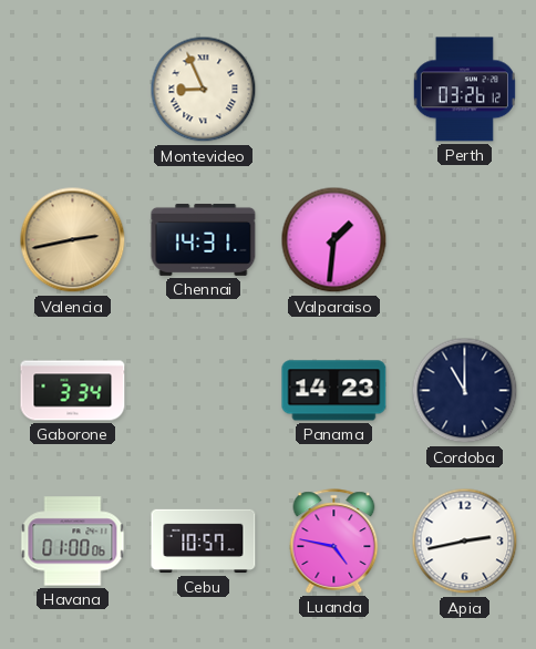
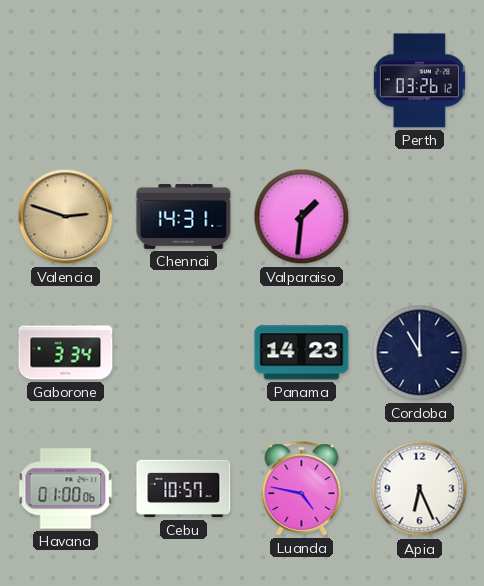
Montevideo: 8:56 -> none
Valencia: 2:43 -> 2:48
Apia: 2:43 -> 6:26
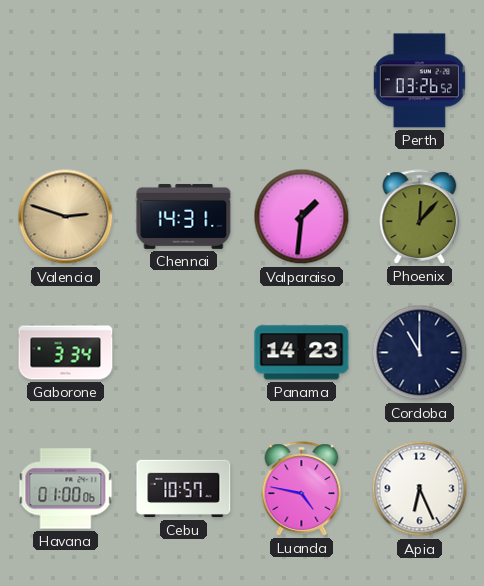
Perth: 03:26:12 -> 03:26:52
Phoenix: none -> 12:07
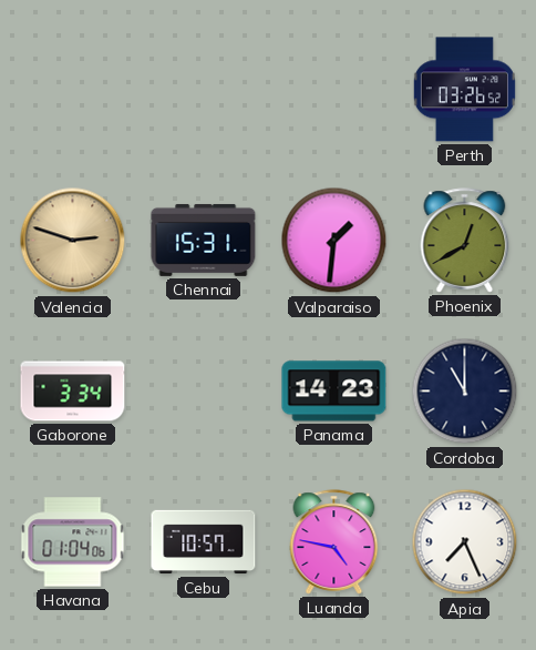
Chennai: 14:31 -> 15:31
Phoenix: 12:07 -> 12:40
Havana: 01:00 -> 01:04
Apia: 6:26 -> 7:26
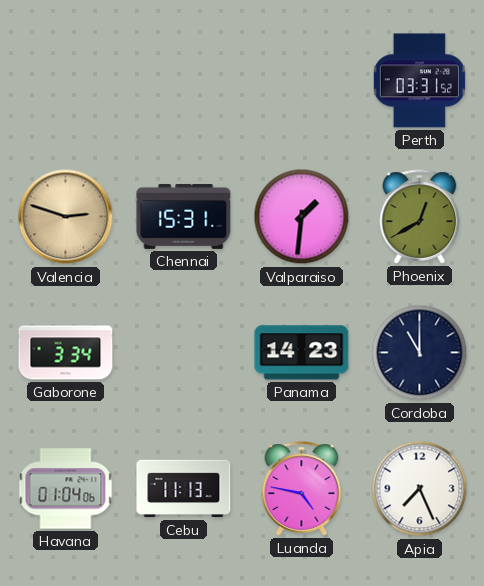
Perth: 03:26 -> 03:31
Cebu: 10:57 -> 11:13
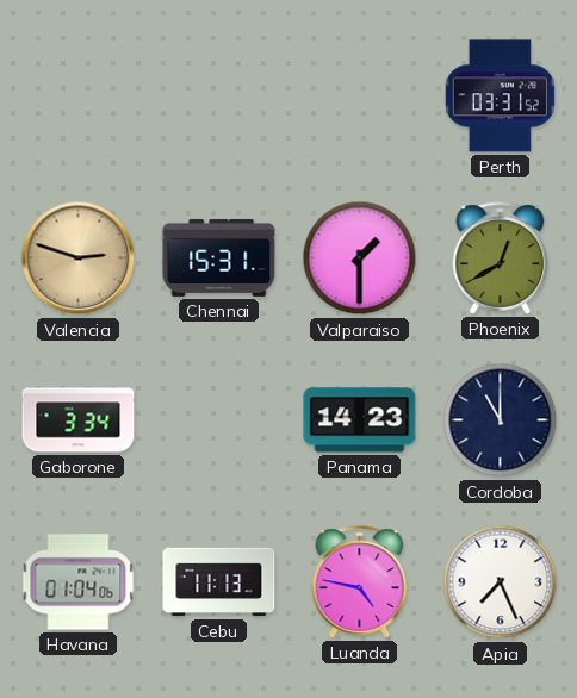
Valparaiso: 1:31 -> 1:30
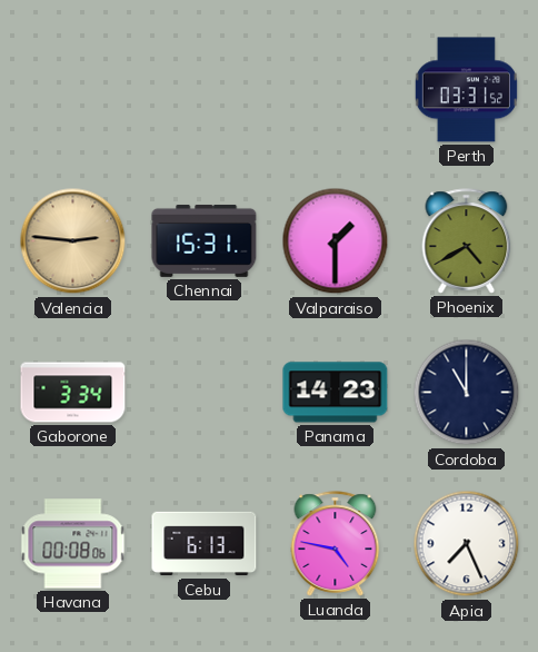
Valencia: 2:48 -> 2:46
Phoenix: 12:40 -> 4:40
Havana: 01:04 -> 00:08
Cebu: 11:13 -> 6:13
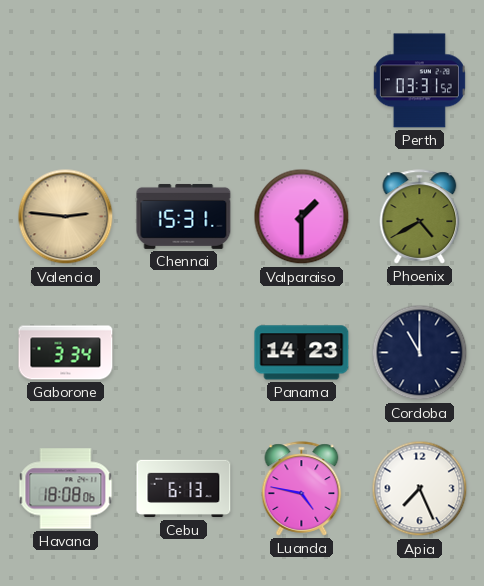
Havana: 00:08 -> 18:08
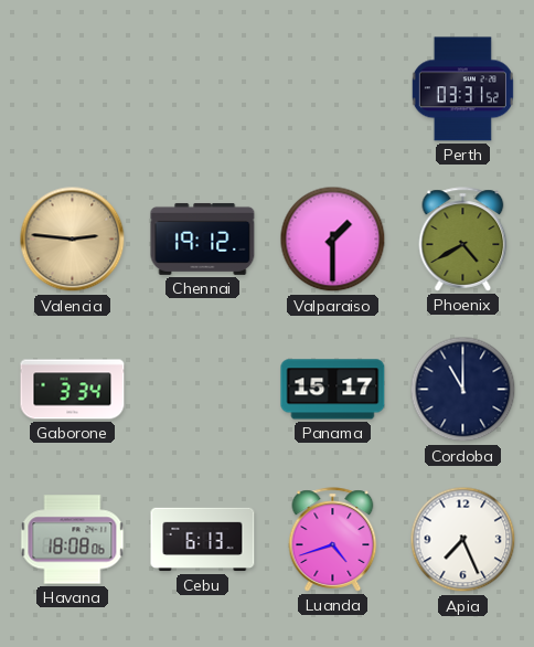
Chennai: 15:31 -> 19:12
Panama: 14:23 -> 15:17
Luanda: 4:47 -> 4:42
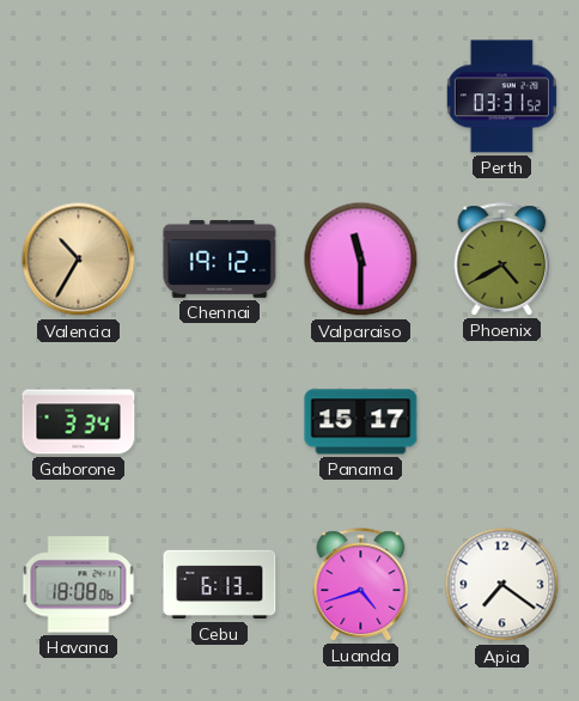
Valencia: 2:46 -> 10:35
Valparaiso: 1:30 -> 11:30
Cordoba: 11:00 -> none
Apia: 7:26 -> 7:21
